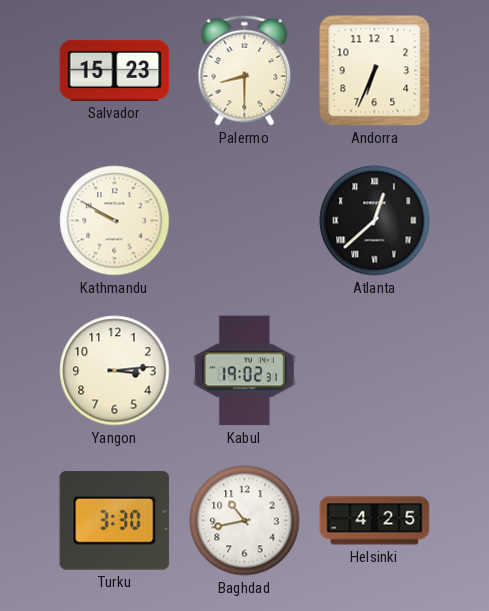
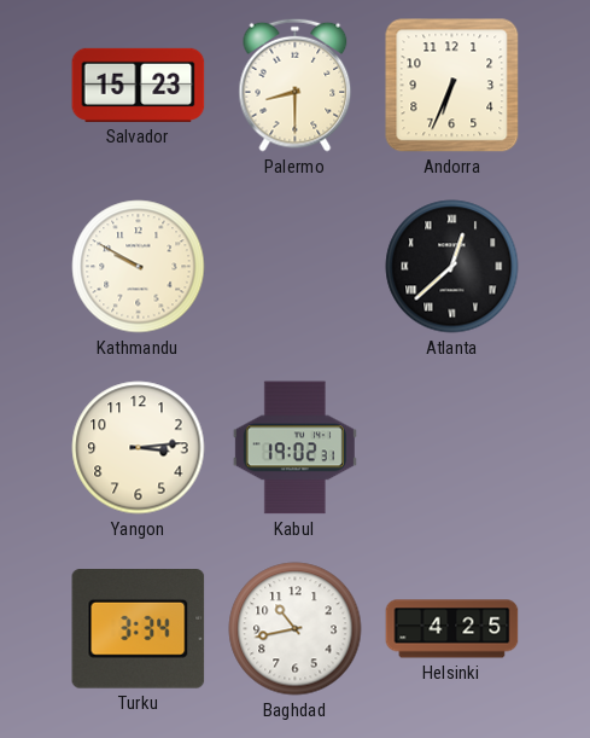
Turku: 3:30 -> 3:34
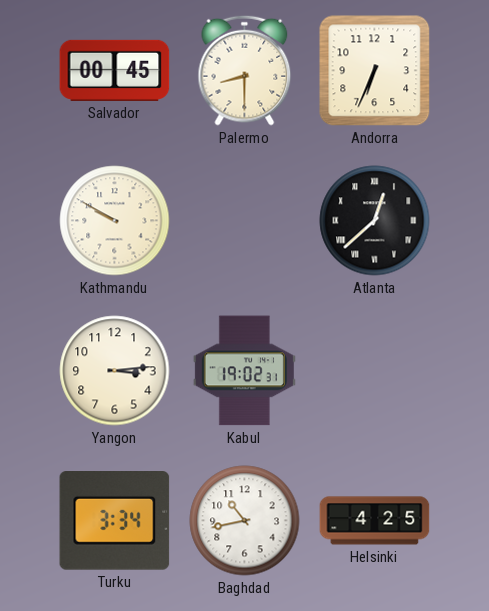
Salvador: 15:23 -> 00:45
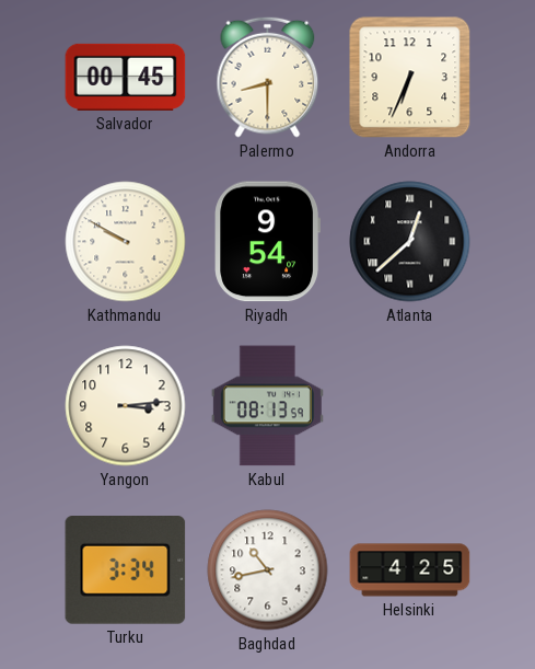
Riyadh: none -> 9:54
Kabul: 19:02 -> 08:13
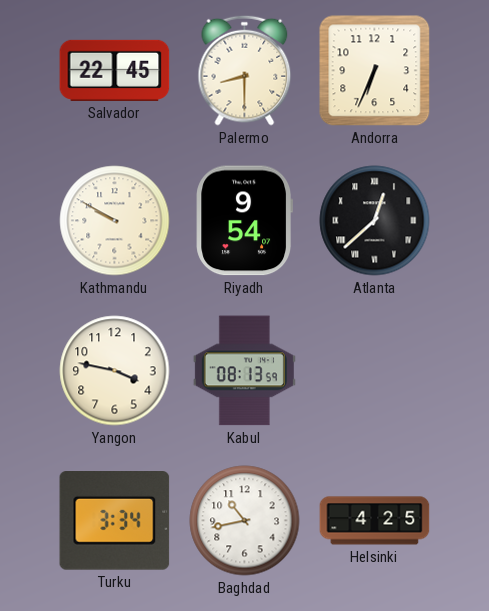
Salvador: 00:45 -> 22:45
Yangon: 3:14 -> 3:47
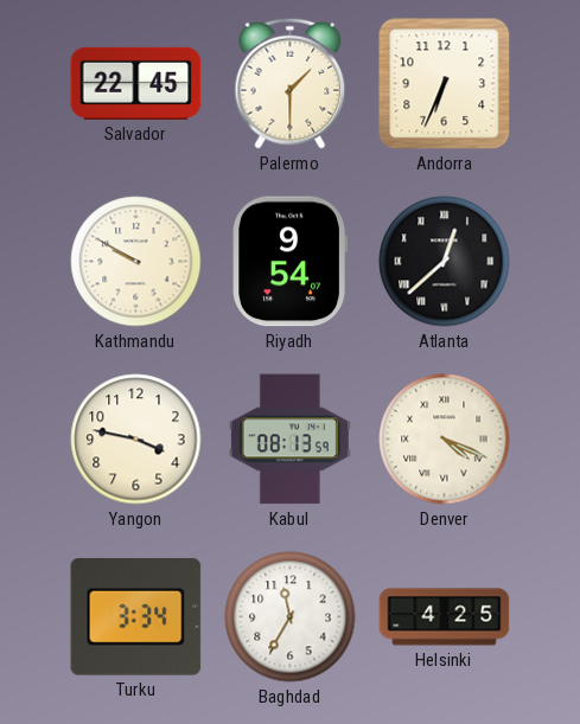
Palermo: 8:30 -> 1:30
Denver: none -> 4:19
Baghdad: 10:43 -> 11:35
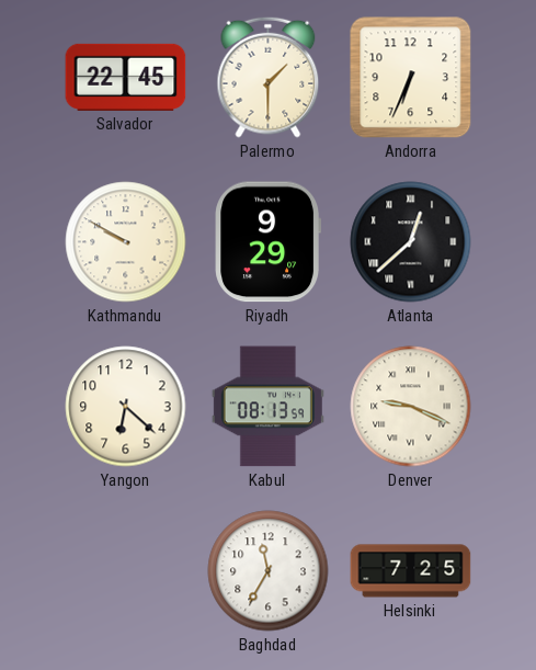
Riyadh: 9:54 -> 9:29
Yangon: 3:47 -> 6:22
Denver: 4:19 -> 9:19
Turku: 3:34 -> none
Helsinki: 4:25 -> 7:25
